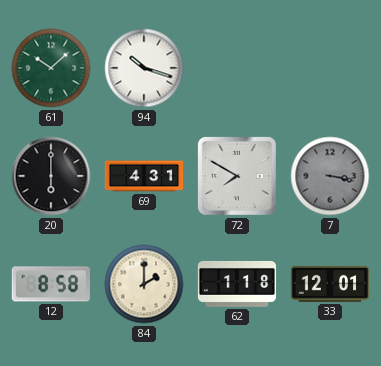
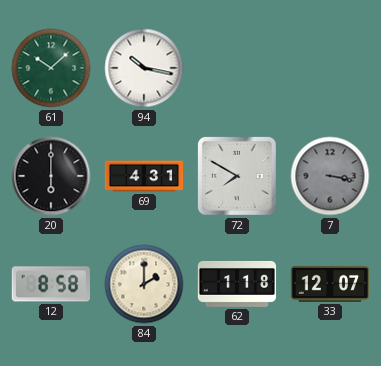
94: 10:18 -> 10:17
33: 12:01 -> 12:07
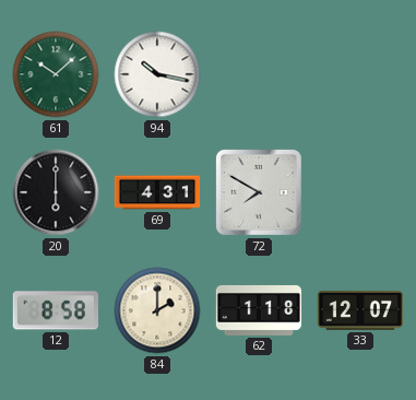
7: 3:17 -> none
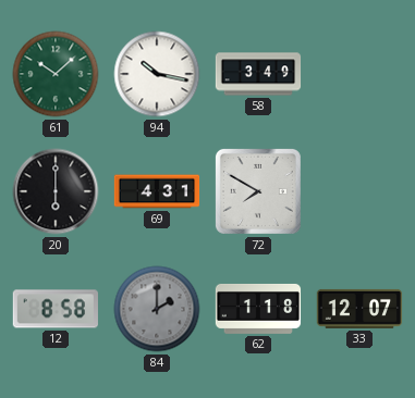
58: none -> 3:49
84 dial: cream -> grey
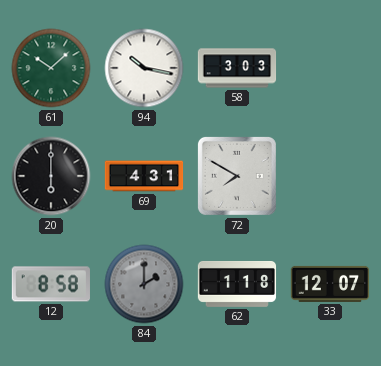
58: 3:49 -> 3:03
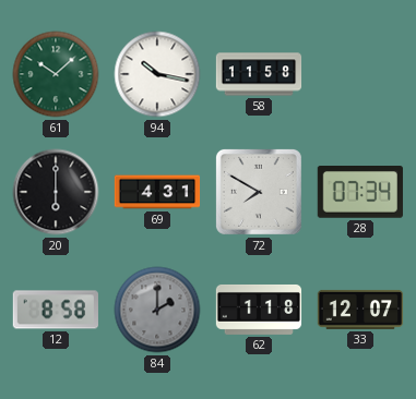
58: 3:03 -> 11:58
28: none -> 07:34
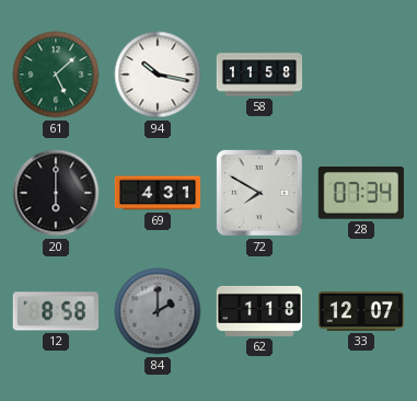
61: 10:08 -> 5:08
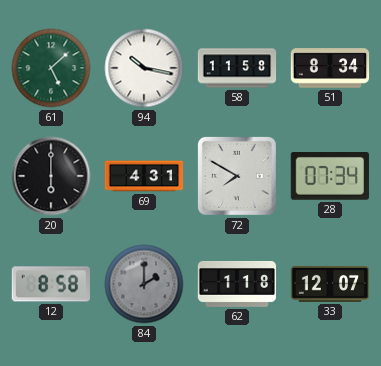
51: none -> 8:34
